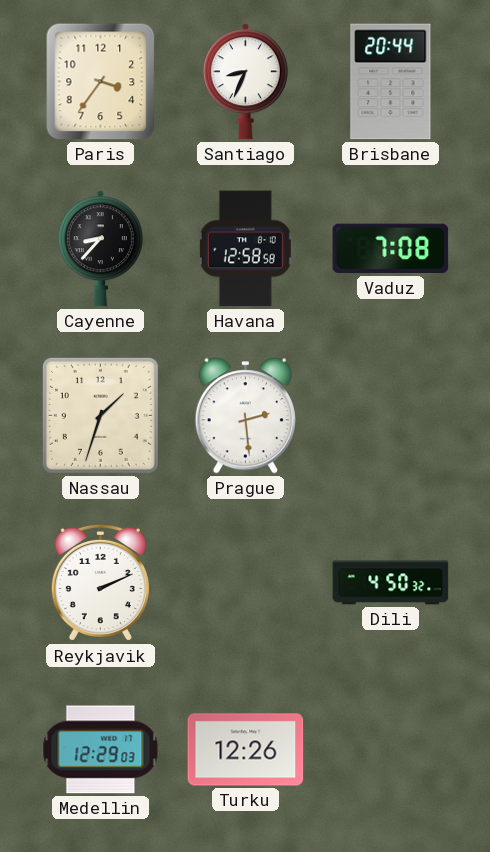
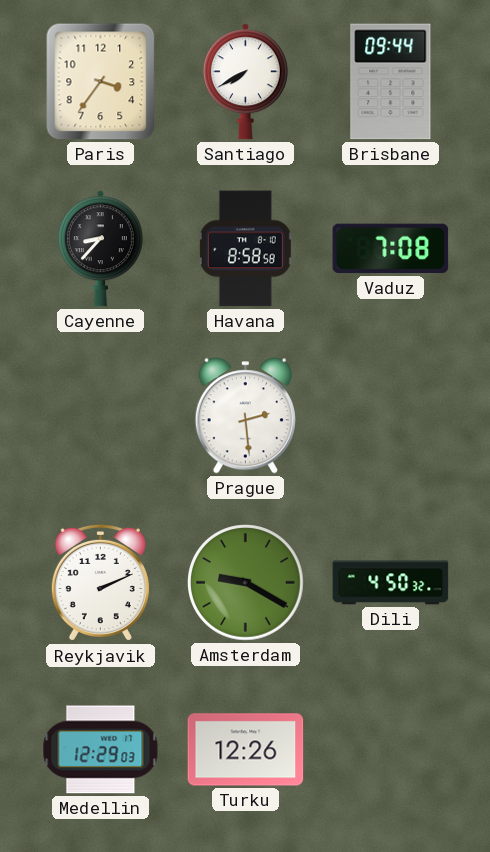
Santiago: 8:34 -> 7:40
Brisbane: 20:44 -> 09:44
Havana: 12:58 -> 8:58
Nassau: 1:33 -> none
Amsterdam: none -> 9:20
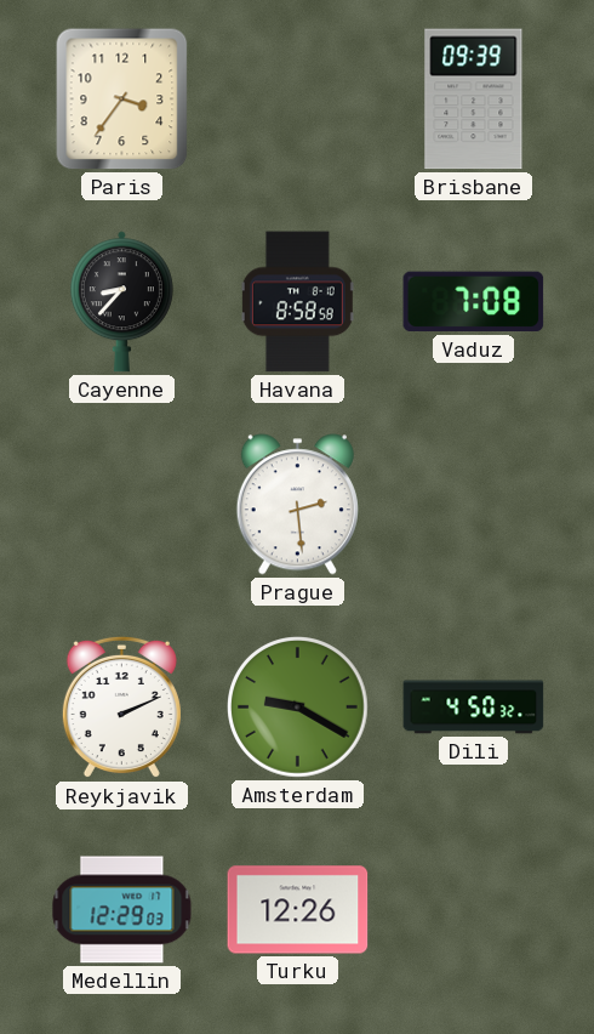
Santiago: 7:40 -> none
Brisbane: 09:44 -> 09:39
